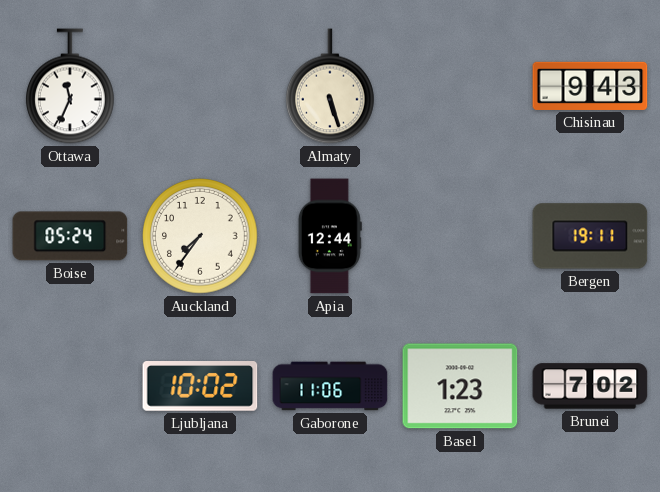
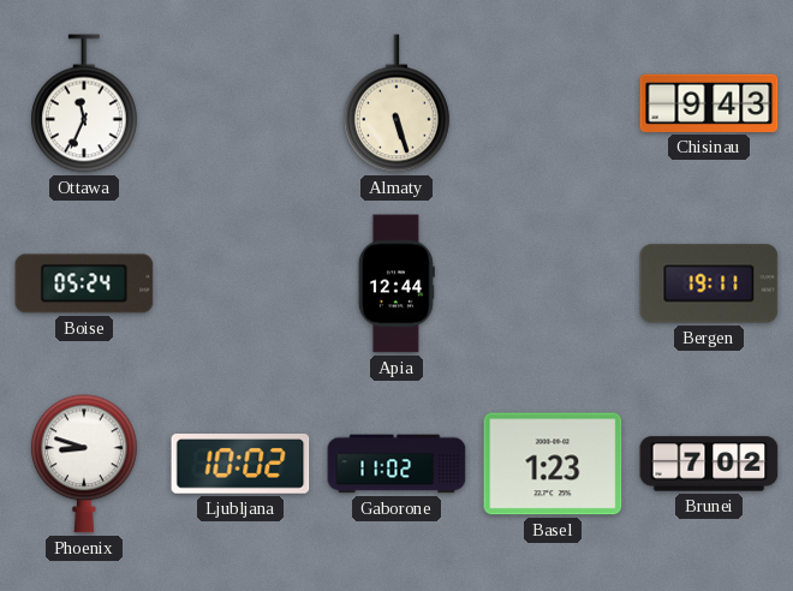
Auckland: 7:36 -> none
Phoenix: none -> 8:48
Gaborone: 11:06 -> 11:02
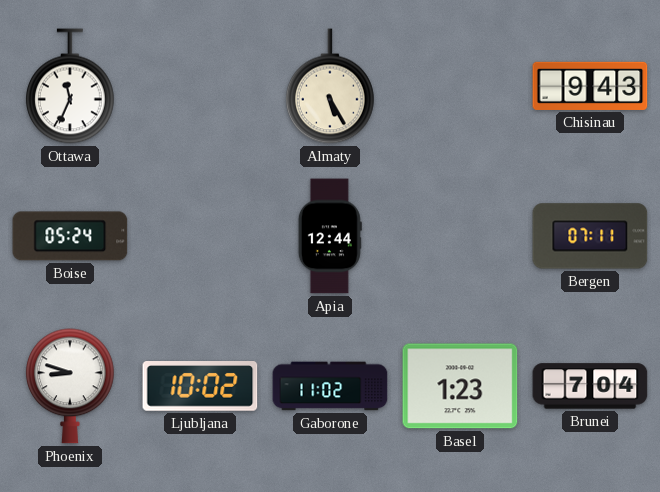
Almaty: 5:27 -> 5:25
Bergen: 19:11 -> 07:11
Brunei: 7:02 -> 7:04
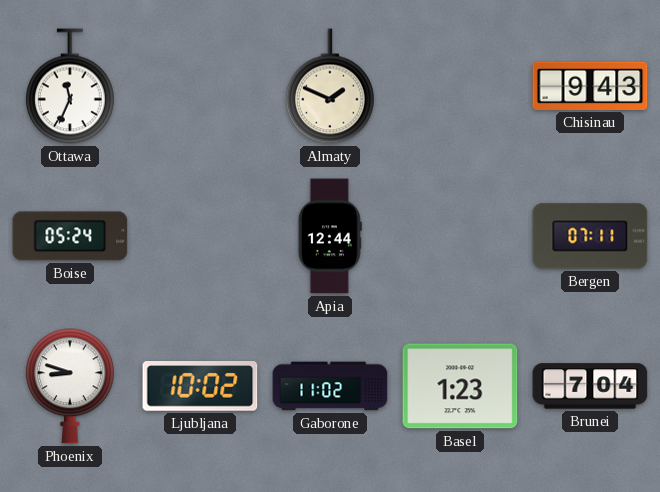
Almaty: 5:25 -> 1:49
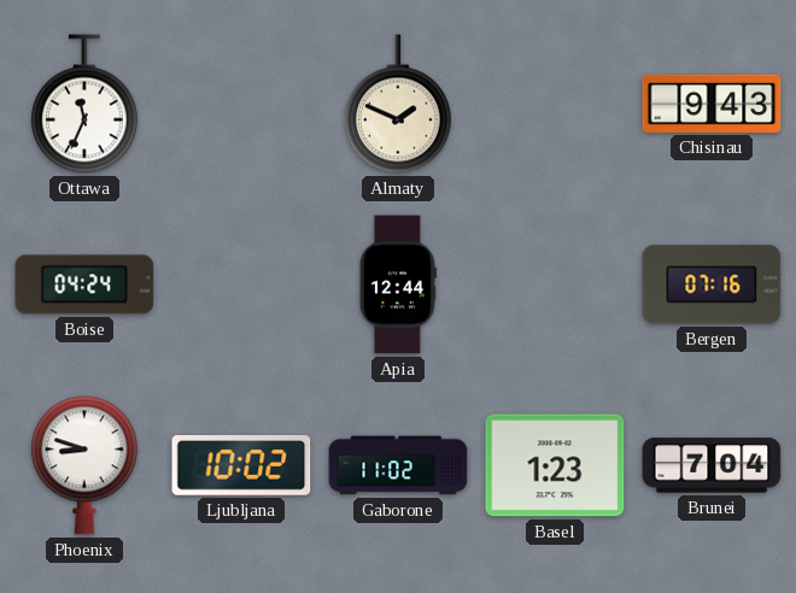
Boise: 05:24 -> 04:24
Bergen: 07:11 -> 07:16
